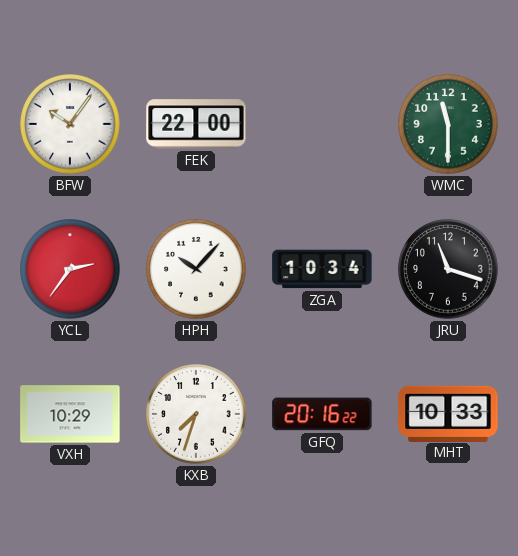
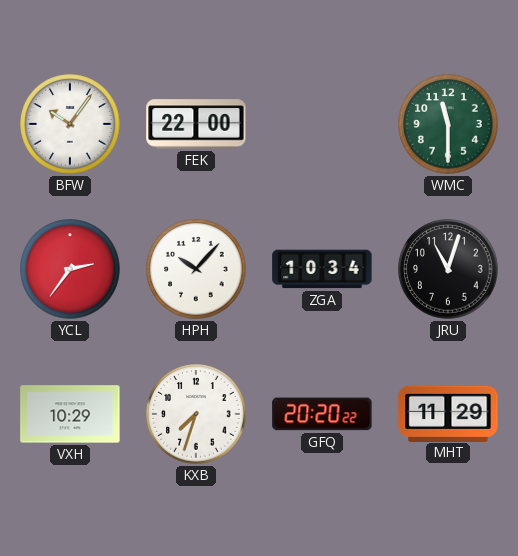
JRU: 11:18 -> 11:03
GFQ: 20:16 -> 20:20
MHT: 10:33 -> 11:29
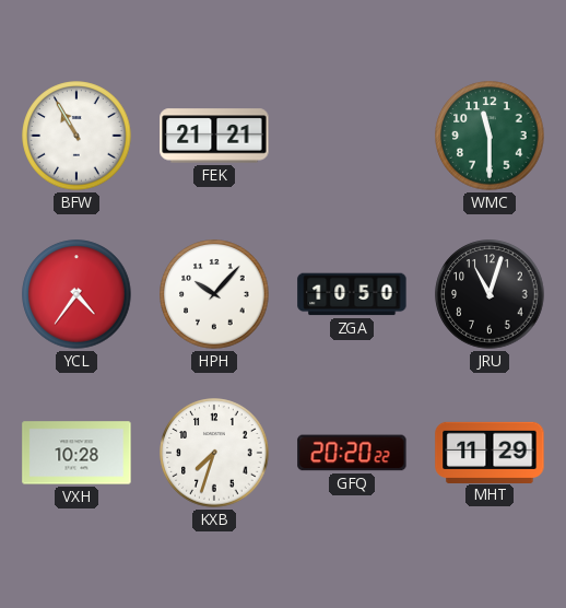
BFW: 10:06 -> 10:55
FEK: 22:00 -> 21:21
YCL: 2:36 -> 4:36
ZGA: 10:34 -> 10:50
VXH: 10:29 -> 10:28
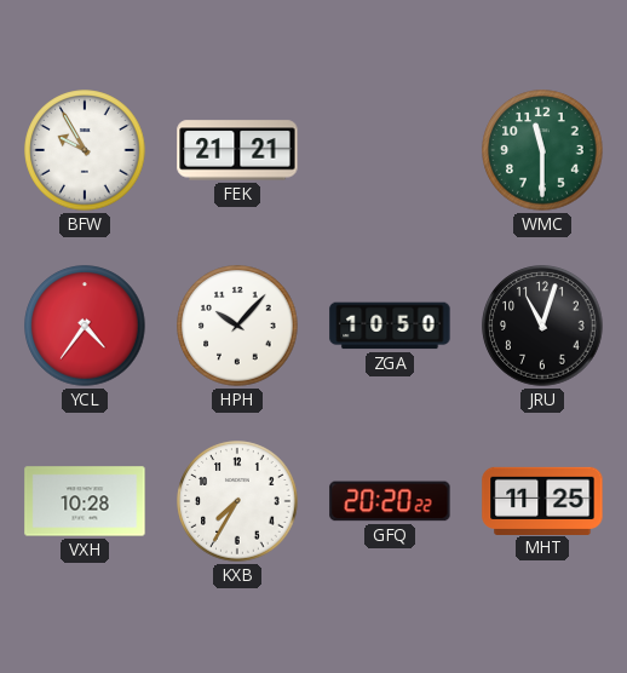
BFW: 10:55 -> 9:55
KXB: 7:33 -> 7:35
MHT: 11:29 -> 11:25
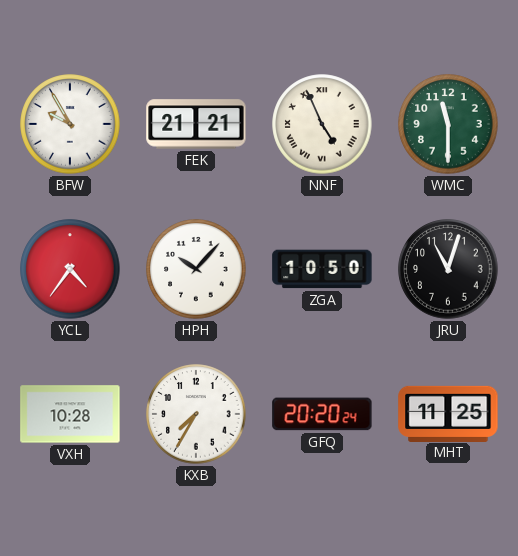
NNF: none -> 4:56
GFQ: 20:20:22 -> 20:20:24
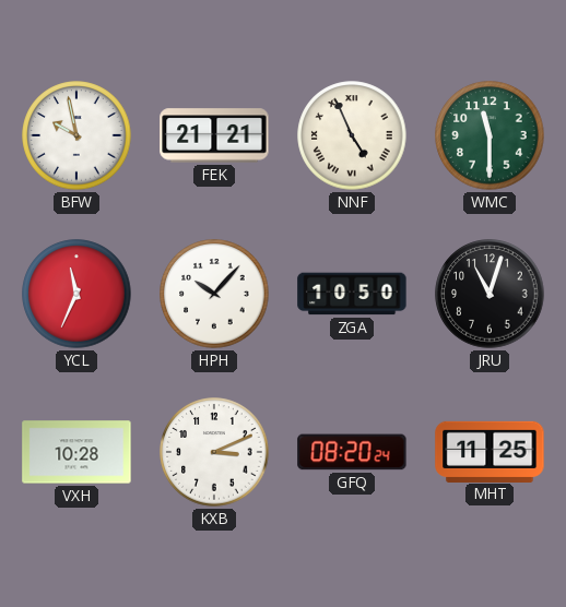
BFW: 9:55 -> 9:58
YCL: 4:36 -> 11:34
KXB: 7:35 -> 3:11
GFQ: 20:20 -> 08:20
